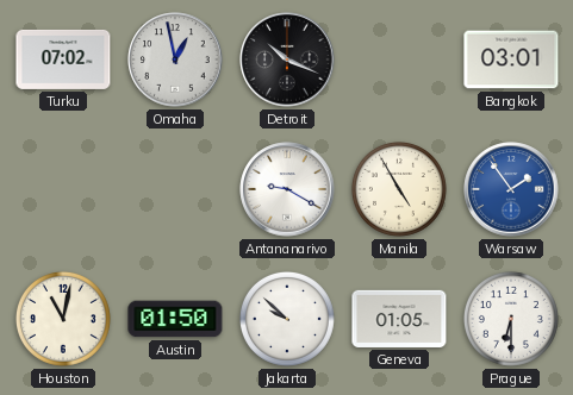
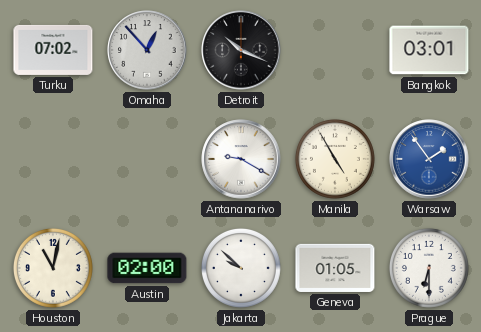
Omaha: 12:58 -> 12:53
Austin: 01:50 -> 02:00
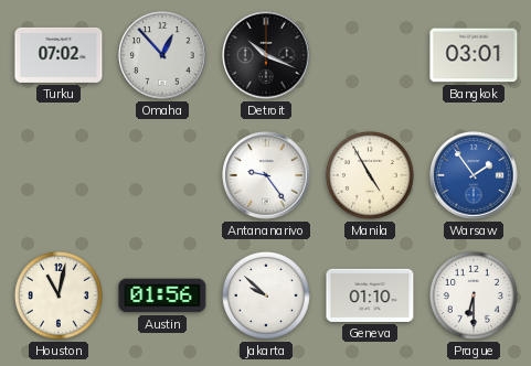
Antananarivo: 9:20 -> 9:24
Austin: 02:00 -> 01:56
Geneva: 01:05 -> 01:10
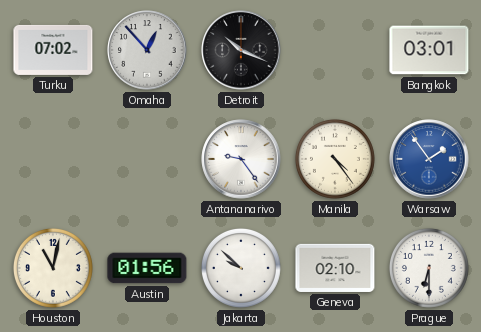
Manila: 4:55 -> 4:24
Geneva: 01:10 -> 02:10
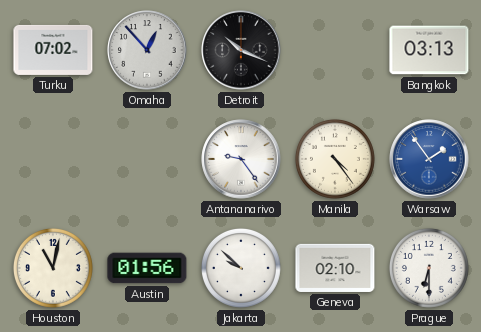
Bangkok: 03:01 -> 03:13
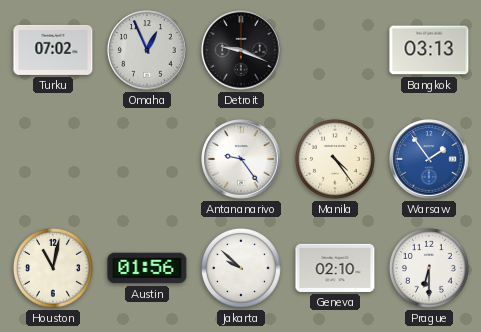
Omaha: 12:53 -> 12:56
Detroit: 10:19 -> 9:19
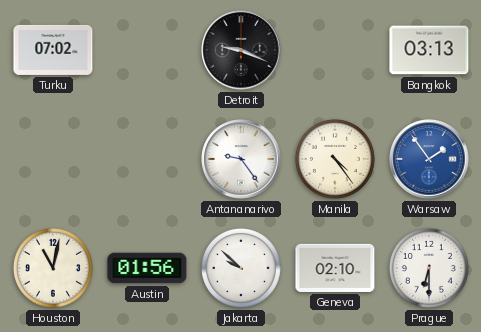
Omaha: 12:56 -> none
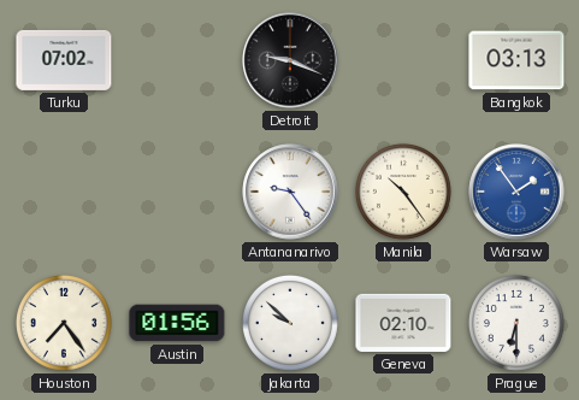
Manila: 4:24 -> 10:24
Houston: 11:02 -> 7:24
